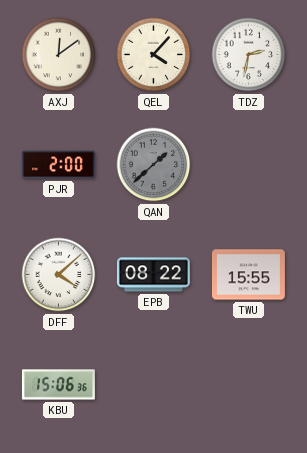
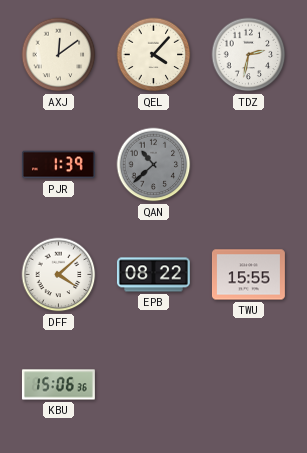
PJR: 2:00 -> 1:39
QAN: 1:38 -> 10:38
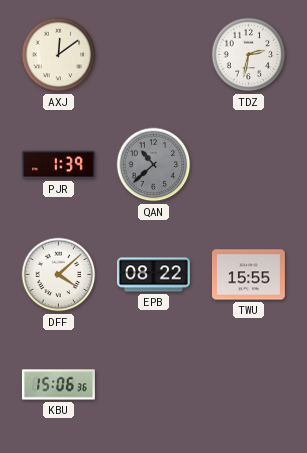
QEL: 4:07 -> none
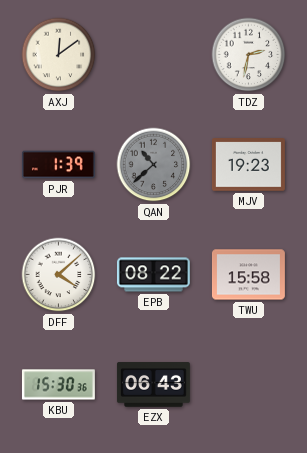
MJV: none -> 19:23
TWU: 15:55 -> 15:58
KBU: 15:06 -> 15:30
EZX: none -> 06:43
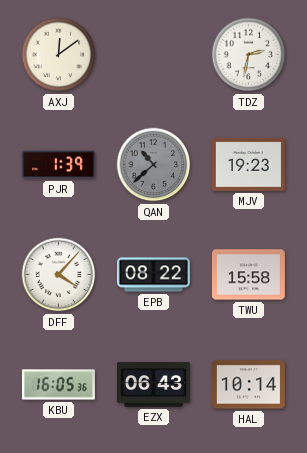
DFF: 4:08 -> 4:07
KBU: 15:30 -> 16:05
HAL: none -> 10:14
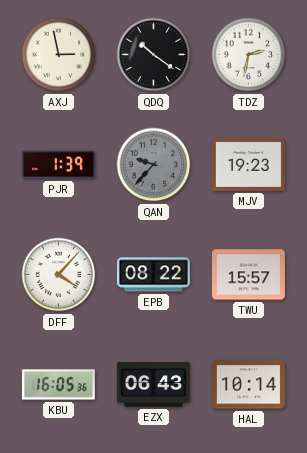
AXJ: 12:09 -> 2:58
QDQ: none -> 10:21
QAN: 10:38 -> 9:37
TWU: 15:58 -> 15:57
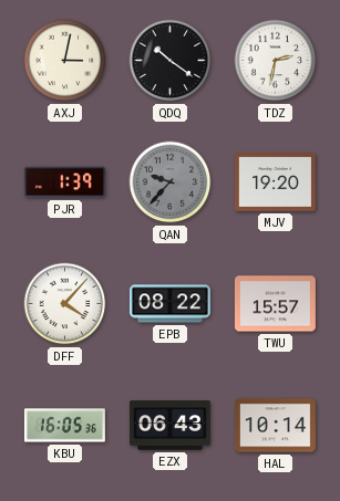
AXJ: 2:58 -> 3:02
MJV: 19:23 -> 19:20
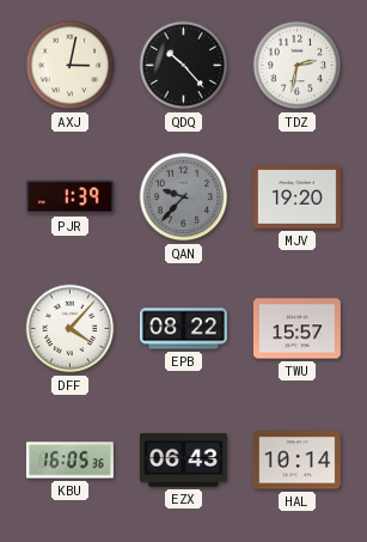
QDQ: 10:21 -> 10:23
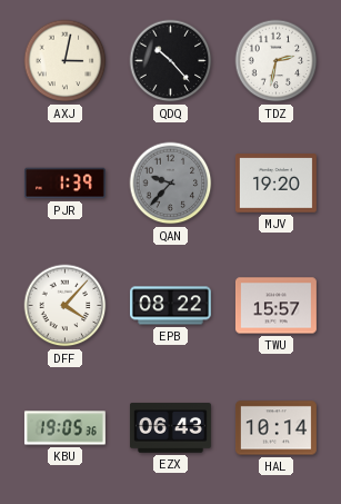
KBU: 16:05 -> 19:05
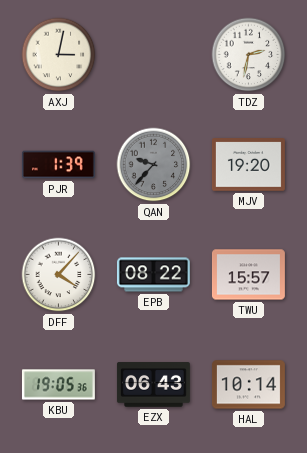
QDQ: 10:23 -> none
